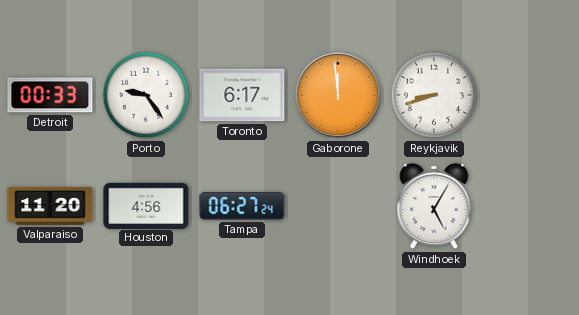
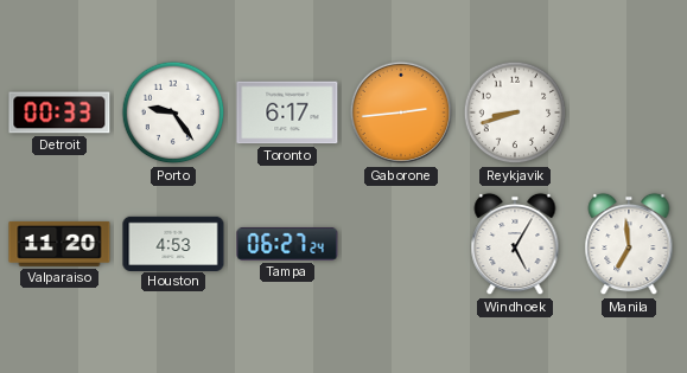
Gaborone: 11:59 -> 2:44
Houston: 4:56 -> 4:53
Manila: none -> 6:59
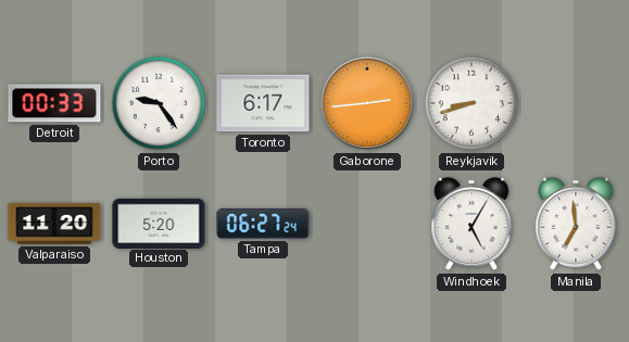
Houston: 4:53 -> 5:20
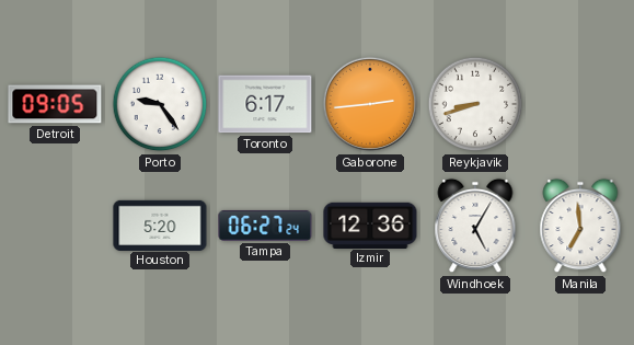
Detroit: 00:33 -> 09:05
Valparaiso: 11:20 -> none
Izmir: none -> 12:36
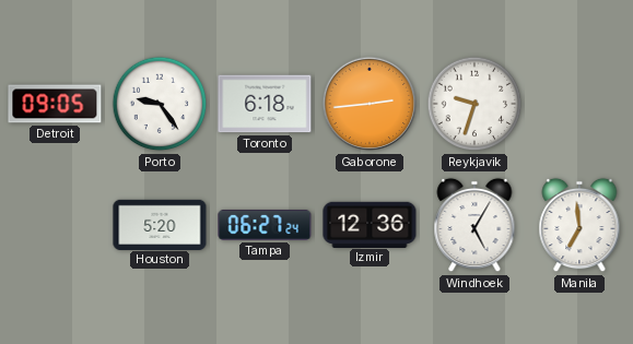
Toronto: 6:17 -> 6:18
Reykjavik: 8:42 -> 9:33
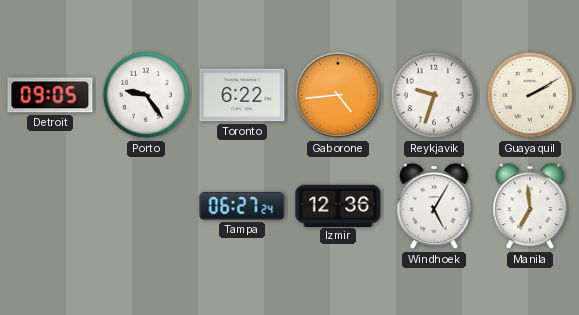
Toronto: 6:18 -> 6:22
Gaborone: 2:44 -> 4:44
Guayaquil: none -> 2:10
Houston: 5:20 -> none
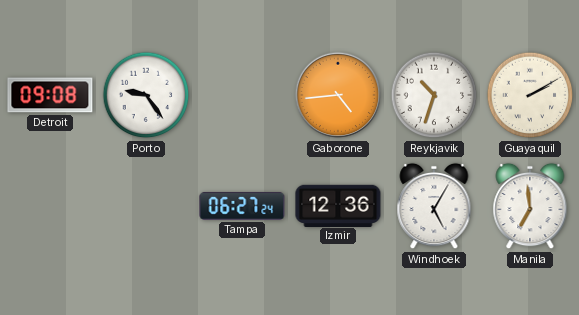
Detroit: 09:05 -> 09:08
Toronto: 6:22 -> none
Reykjavik: 9:33 -> 10:33
